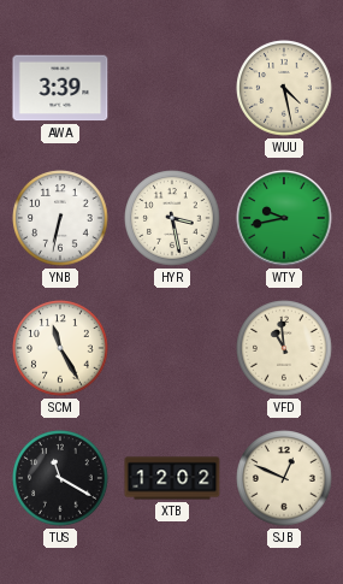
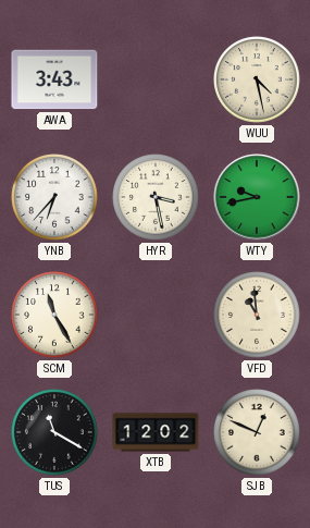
AWA: 3:39 -> 3:43
YNB: 6:32 -> 6:37
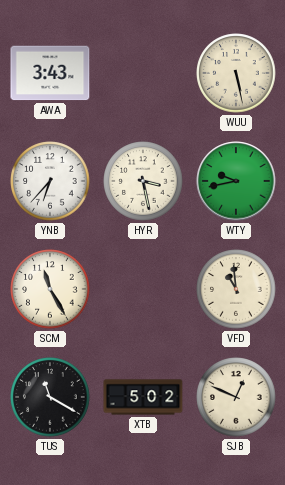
WUU: 4:28 -> 5:28
XTB: 12:02 -> 5:02
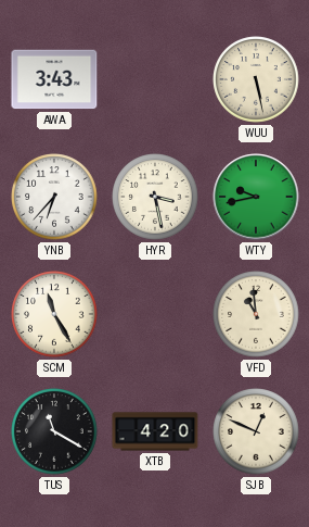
XTB: 5:02 -> 4:20
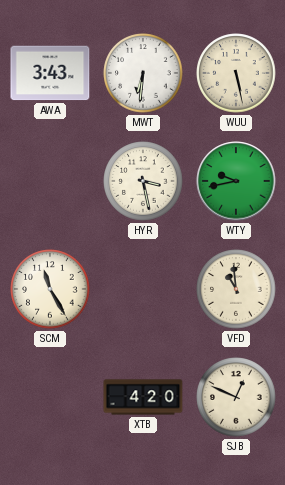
MWT: none -> 6:31
YNB: 6:37 -> none
TUS: 11:20 -> none
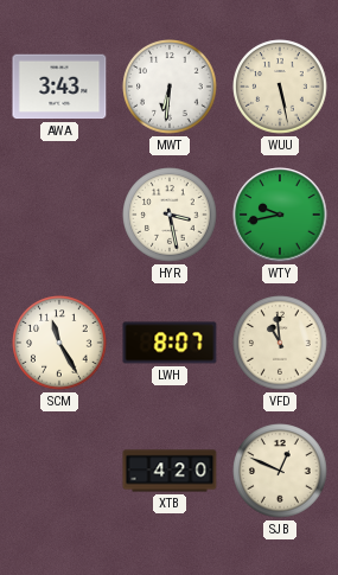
LWH: none -> 8:07
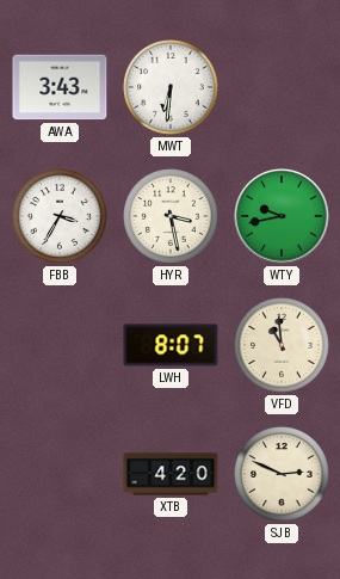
WUU: 5:28 -> none
FBB: none -> 3:35
SCM: 11:25 -> none
SJB: 12:49 -> 2:49
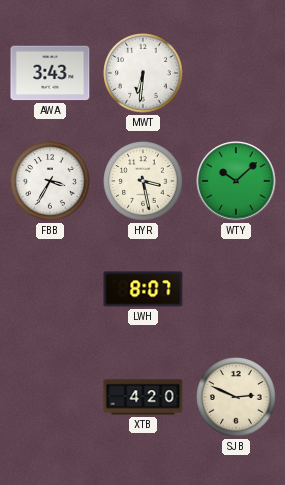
WTY: 9:43 -> 10:08
VFD: 10:59 -> none
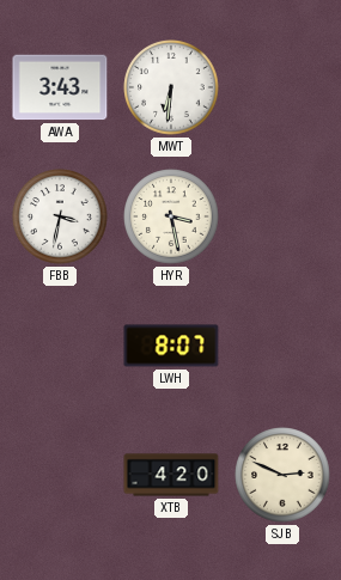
FBB: 3:35 -> 3:32
WTY: 10:08 -> none
